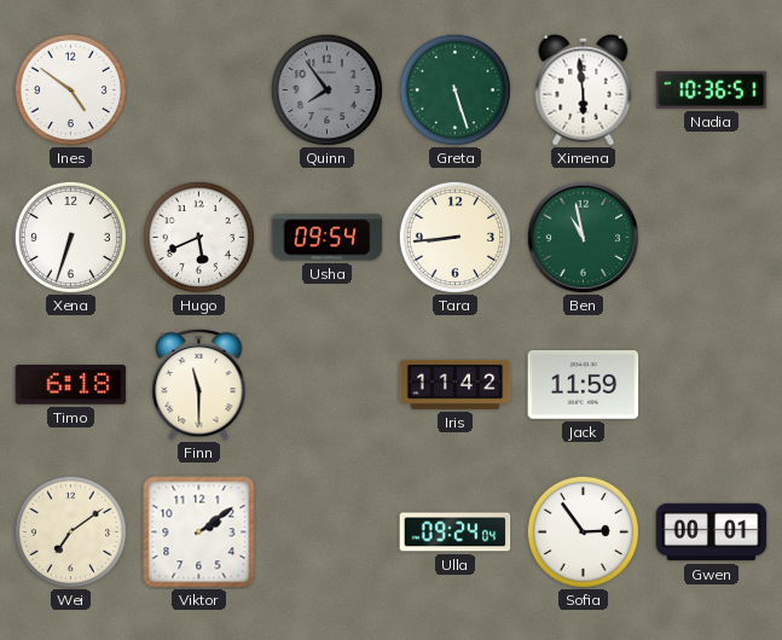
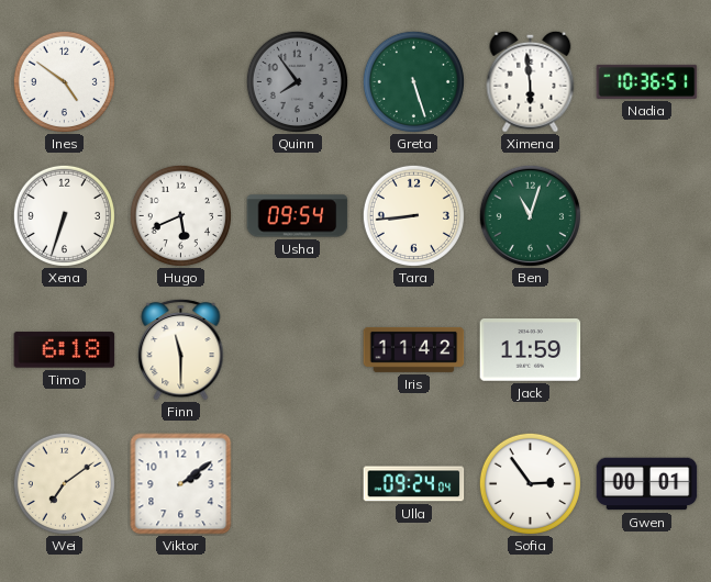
Ben: 10:58 -> 11:03
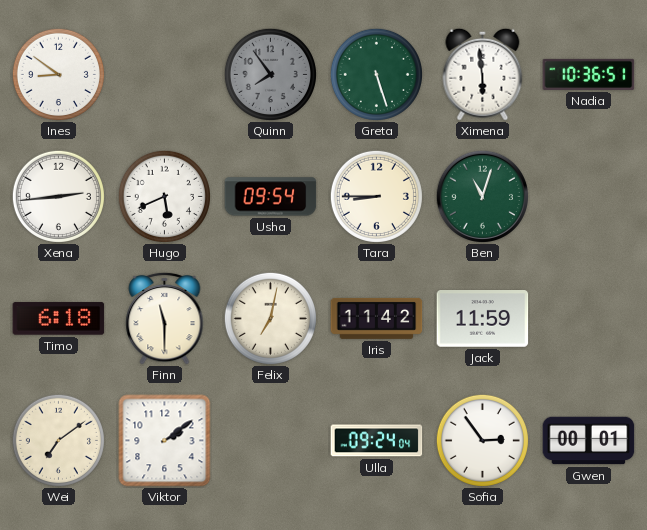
Ines: 4:51 -> 8:51
Xena: 6:33 -> 2:44
Tara: 8:44 -> 8:45
Felix: none -> 7:02
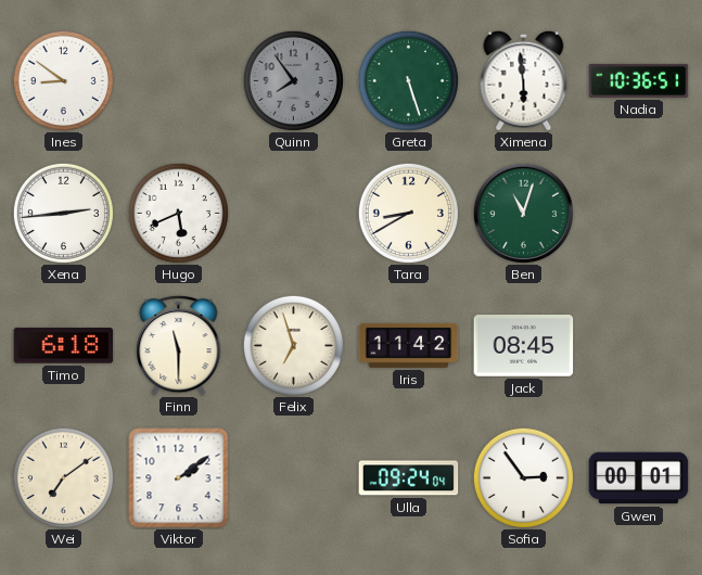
Usha: 09:54 -> none
Tara: 8:45 -> 8:40
Felix: 7:02 -> 6:57
Jack: 11:59 -> 08:45
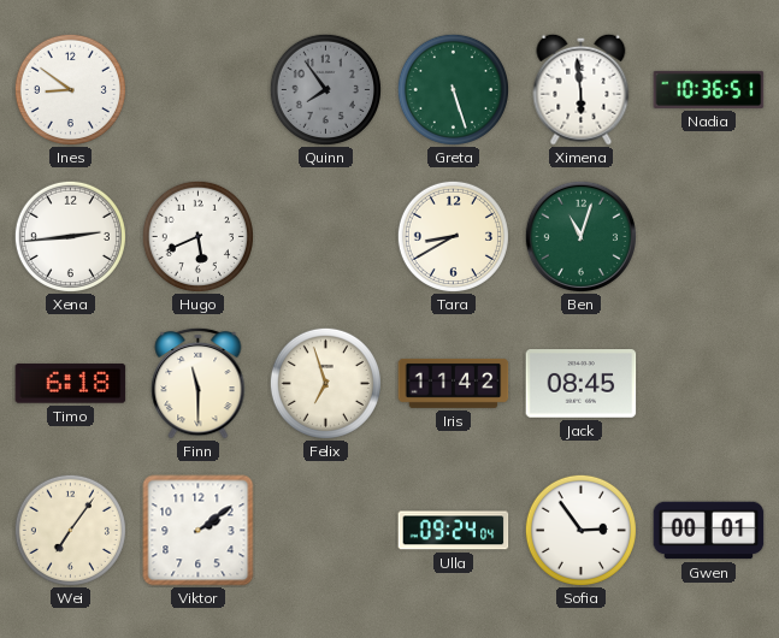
Wei: 7:09 -> 7:06
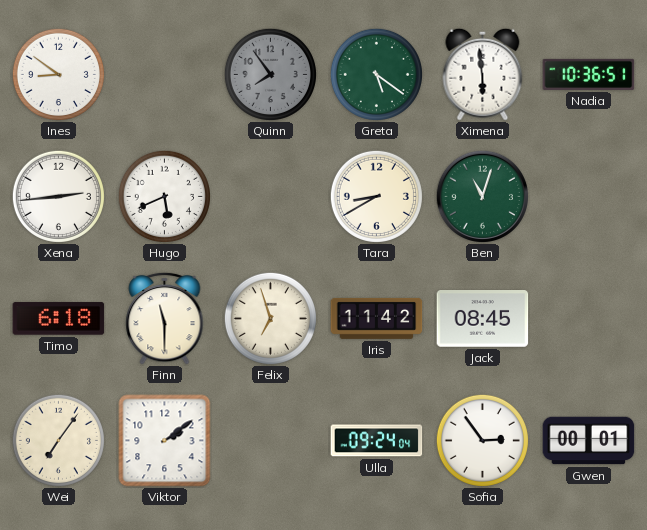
Greta: 5:27 -> 5:21
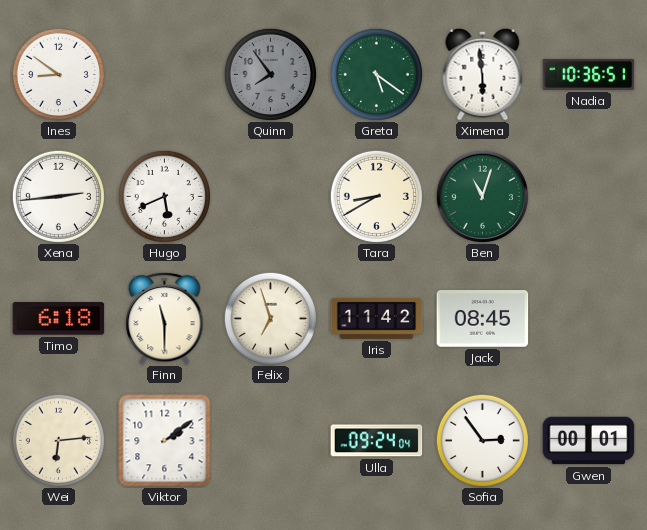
Wei: 7:06 -> 6:14
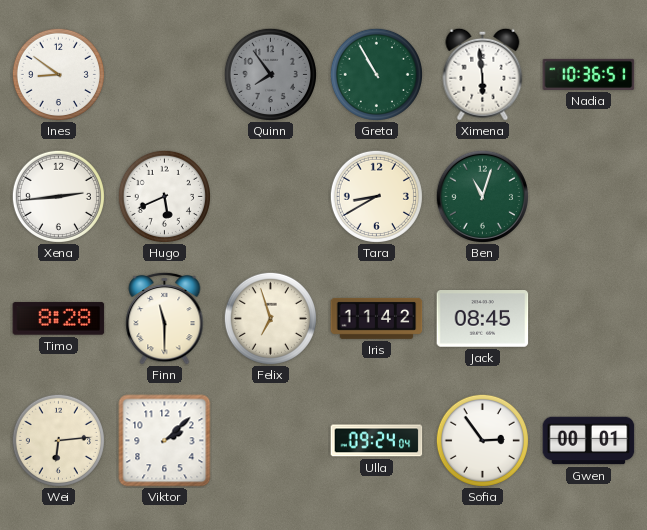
Greta: 5:21 -> 10:55
Timo: 6:18 -> 8:28
Viktor: 2:09 -> 2:08
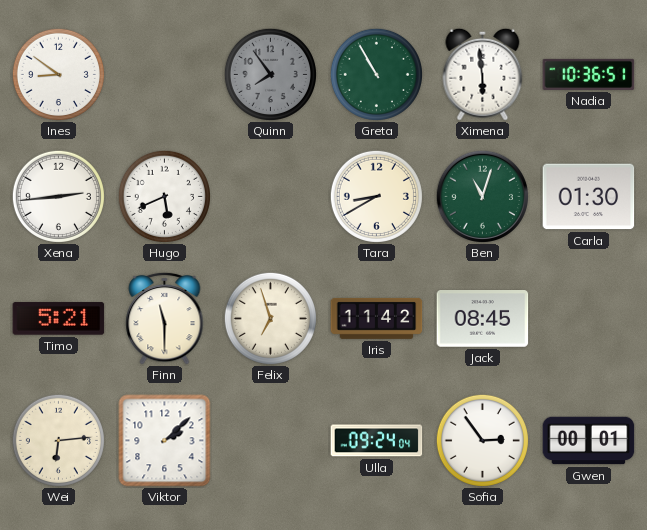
Carla: none -> 01:30
Timo: 8:28 -> 5:21
